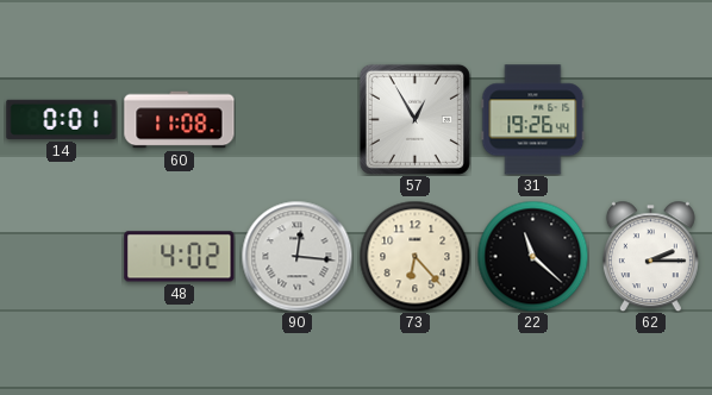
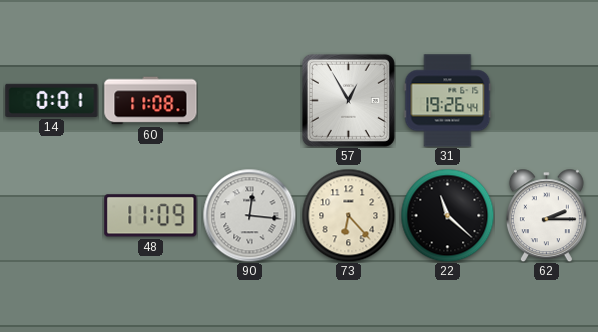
48: 4:02 -> 11:09
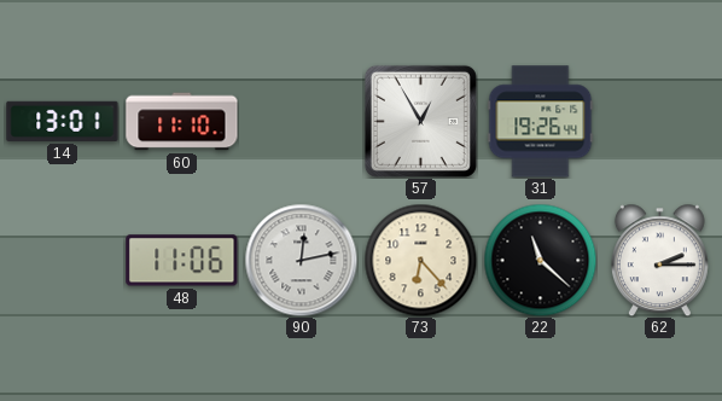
14: 0:01 -> 13:01
60: 11:08 -> 11:10
48: 11:09 -> 11:06
90: 12:16 -> 12:13
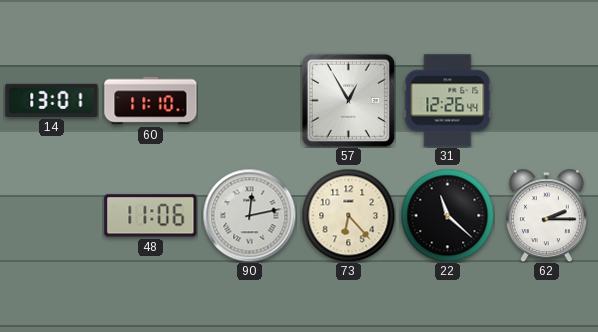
31: 19:26 -> 12:26
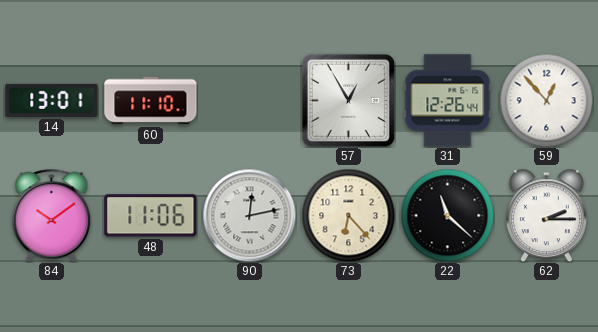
59: none -> 12:53
84: none -> 10:09
